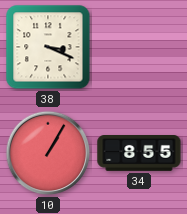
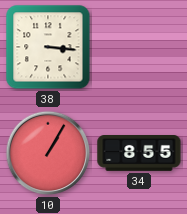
38: 3:19 -> 3:16
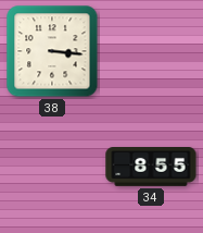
10: 1:05 -> none
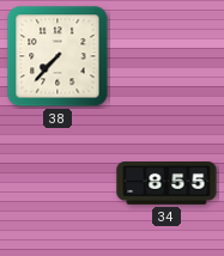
38: 3:16 -> 7:37
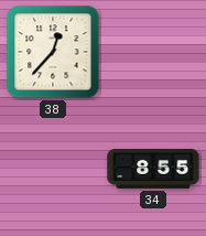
38: 7:37 -> 12:37
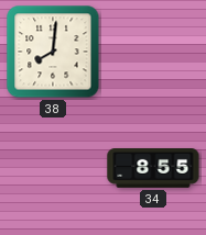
38: 12:37 -> 8:01
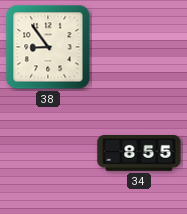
38: 8:01 -> 8:54
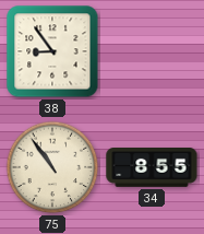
75: none -> 10:54
